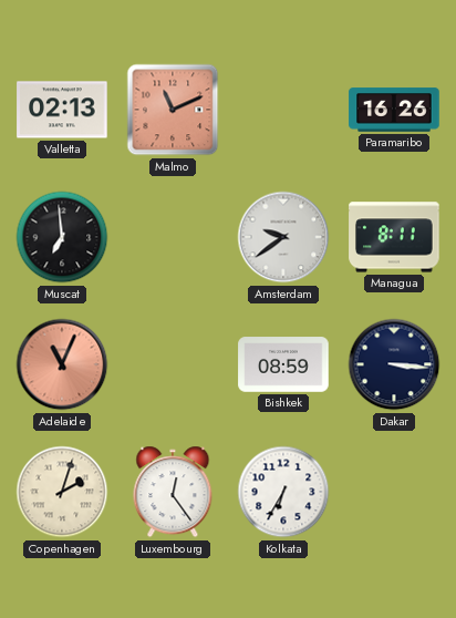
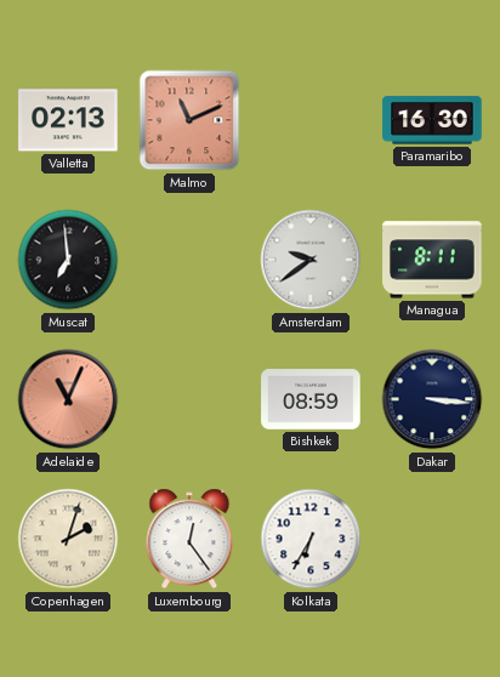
Paramaribo: 16:26 -> 16:30
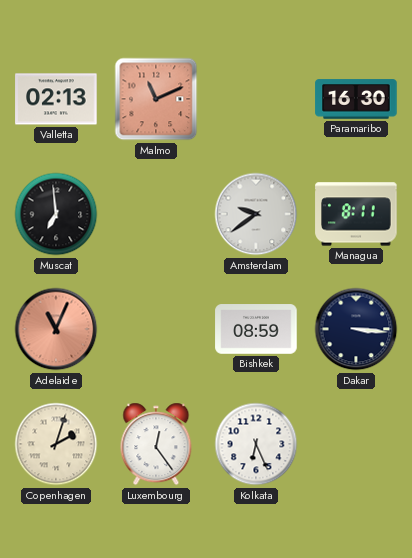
Kolkata: 6:35 -> 6:26
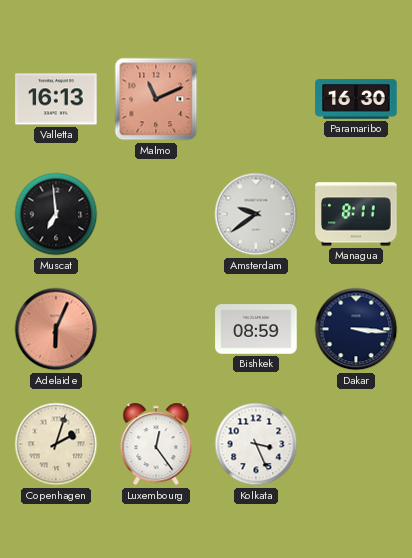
Valletta: 02:13 -> 16:13
Adelaide: 11:04 -> 6:04
Kolkata: 6:26 -> 3:26
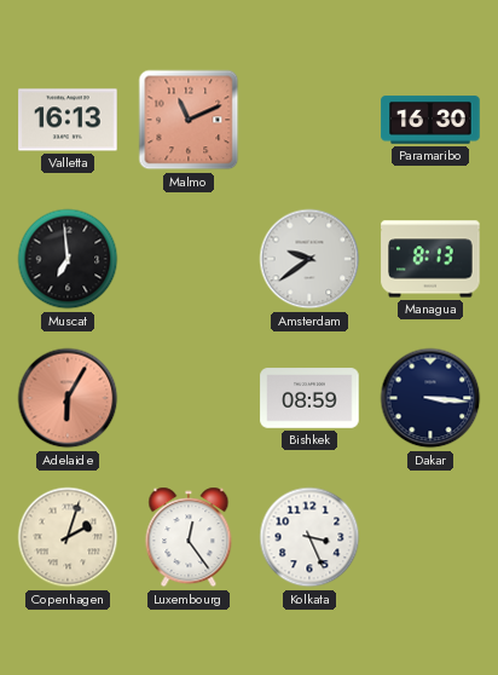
Managua: 8:11 -> 8:13
Adelaide: 6:04 -> 6:05
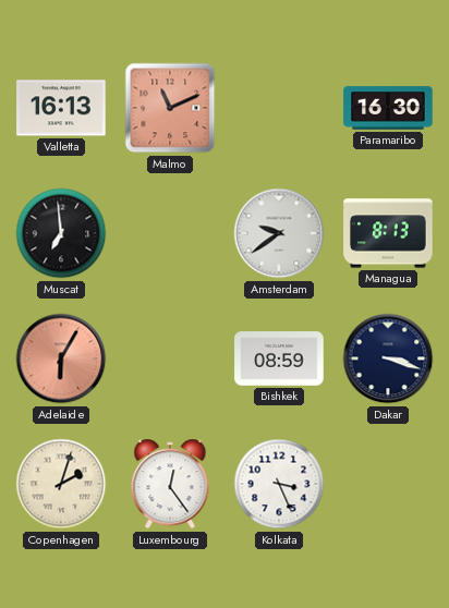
Dakar: 3:16 -> 3:18
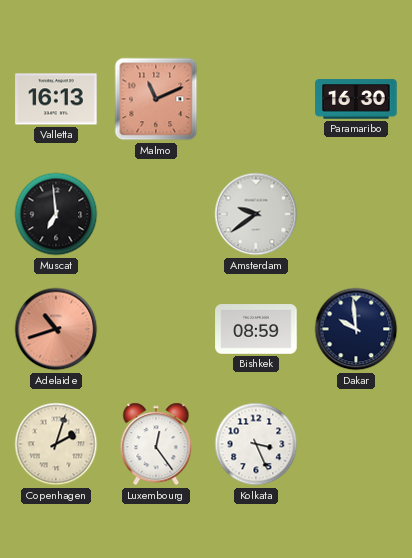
Managua: 8:13 -> none
Adelaide: 6:05 -> 10:42
Dakar: 3:18 -> 9:59
